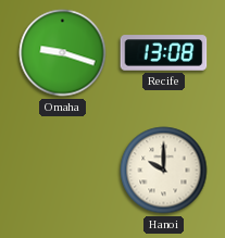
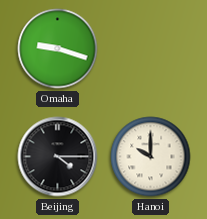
Recife: 13:08 -> none
Beijing: none -> 4:15
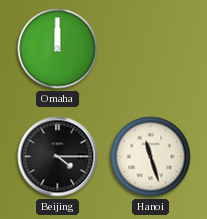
Omaha: 9:18 -> 12:00
Hanoi: 10:00 -> 11:27
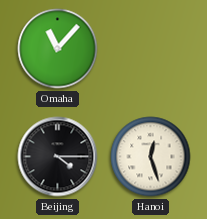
Omaha: 12:00 -> 11:07
Hanoi: 11:27 -> 12:27
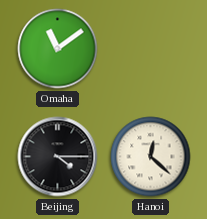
Omaha: 11:07 -> 11:09
Hanoi: 12:27 -> 12:22
